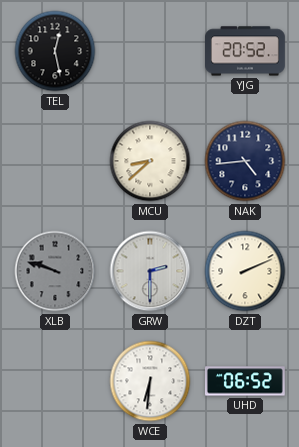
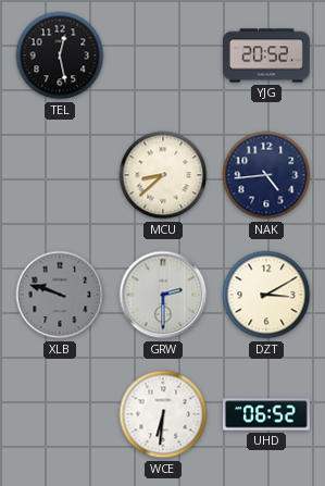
DZT: 2:11 -> 3:10
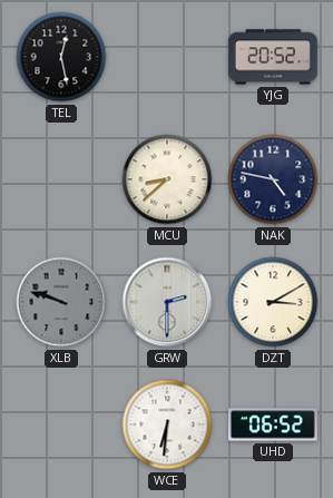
NAK: 4:44 -> 4:47
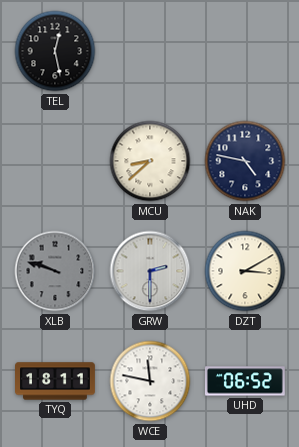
YJG: 20:52 -> none
TYQ: none -> 18:11
WCE: 6:31 -> 11:47
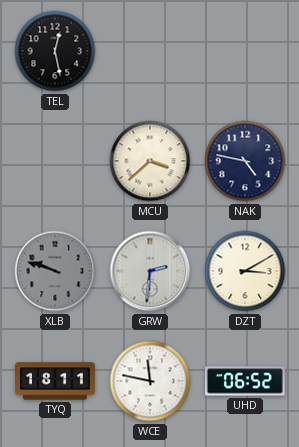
MCU: 8:38 -> 3:38
GRW: 2:30 -> 2:31
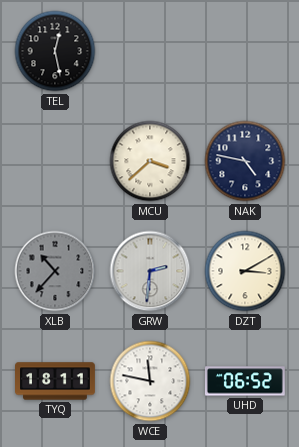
XLB: 9:48 -> 10:37
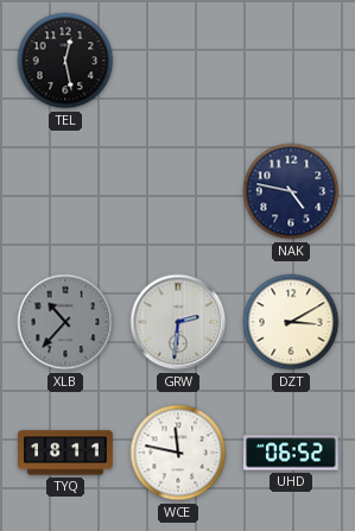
MCU: 3:38 -> none
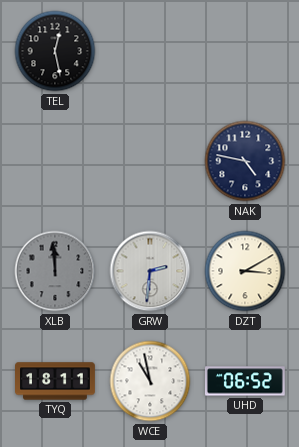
XLB: 10:37 -> 11:59
WCE: 11:47 -> 10:58
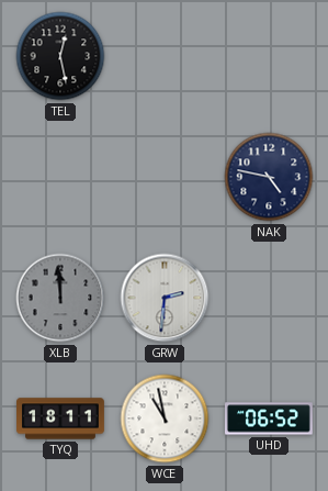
DZT: 3:10 -> none
